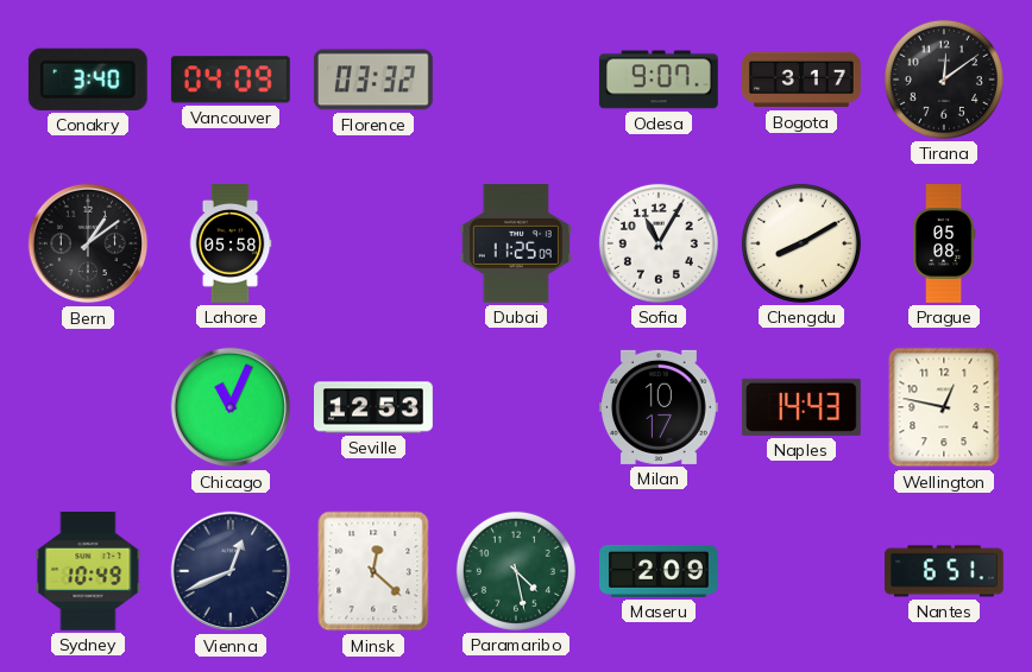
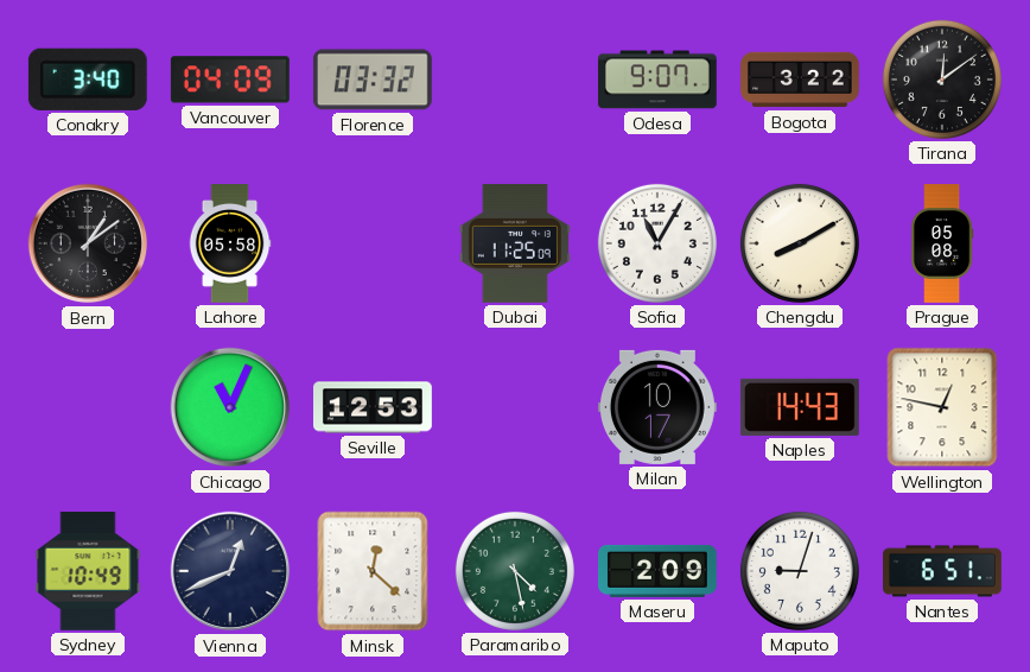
Bogota: 3:17 -> 3:22
Maputo: none -> 9:03
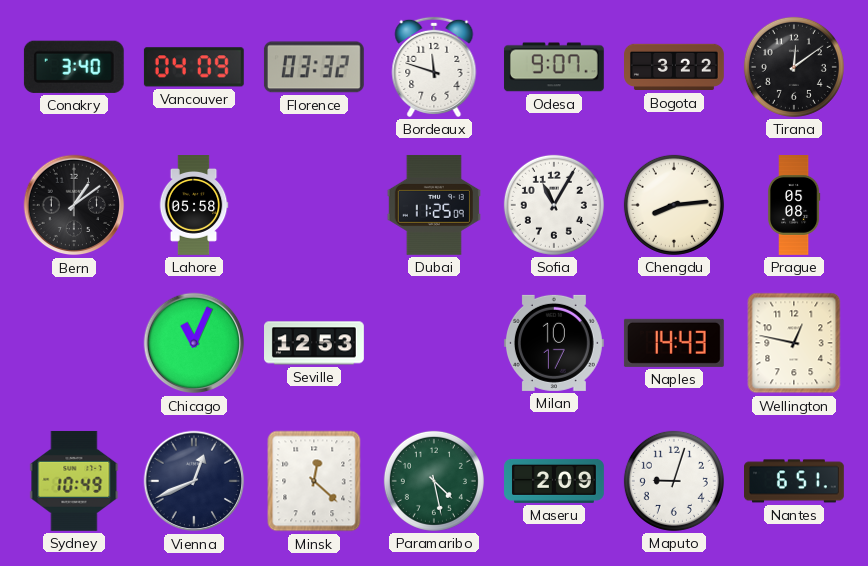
Bordeaux: none -> 11:48
Chengdu: 8:10 -> 8:14
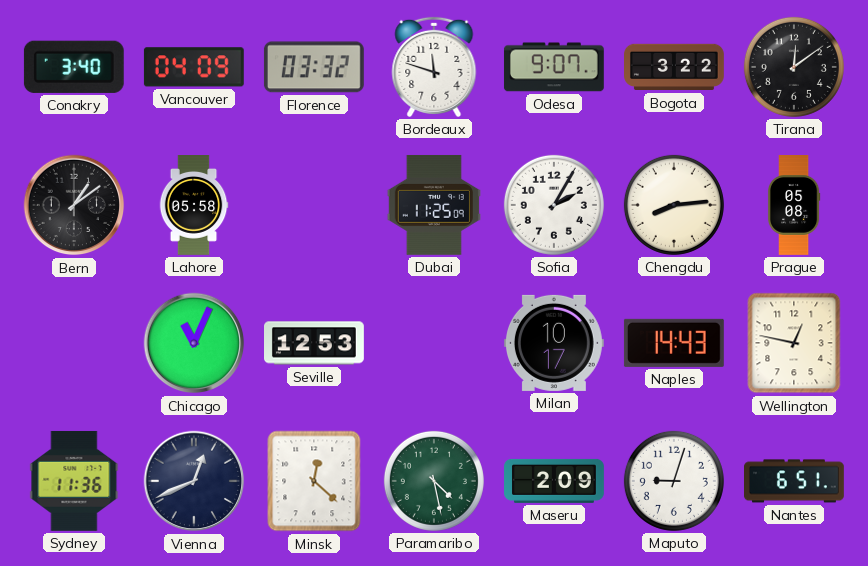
Sofia: 11:05 -> 2:05
Sydney: 10:49 -> 11:36
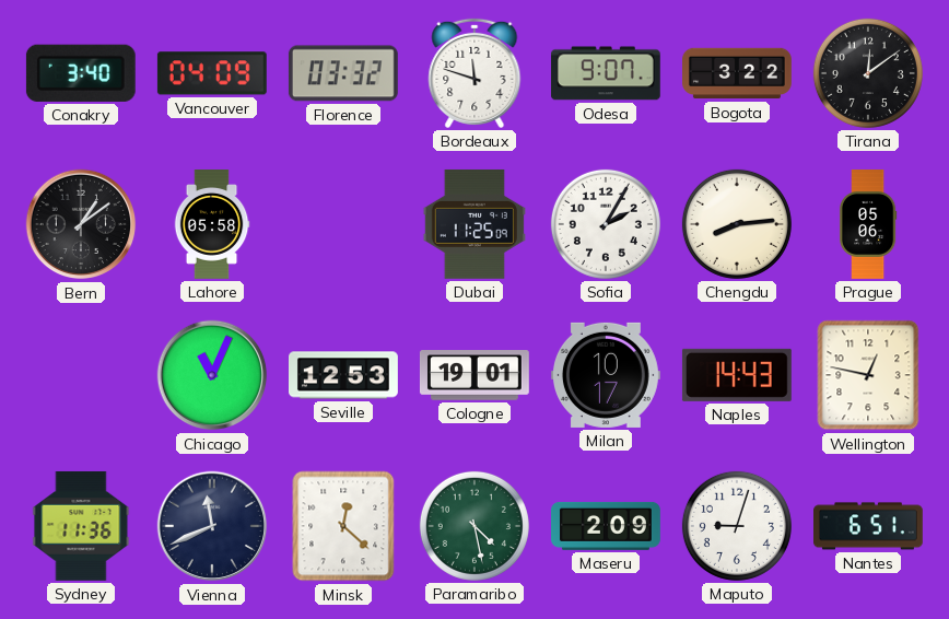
Prague: 05:08 -> 05:06
Cologne: none -> 19:01
Vienna: 12:41 -> 11:41
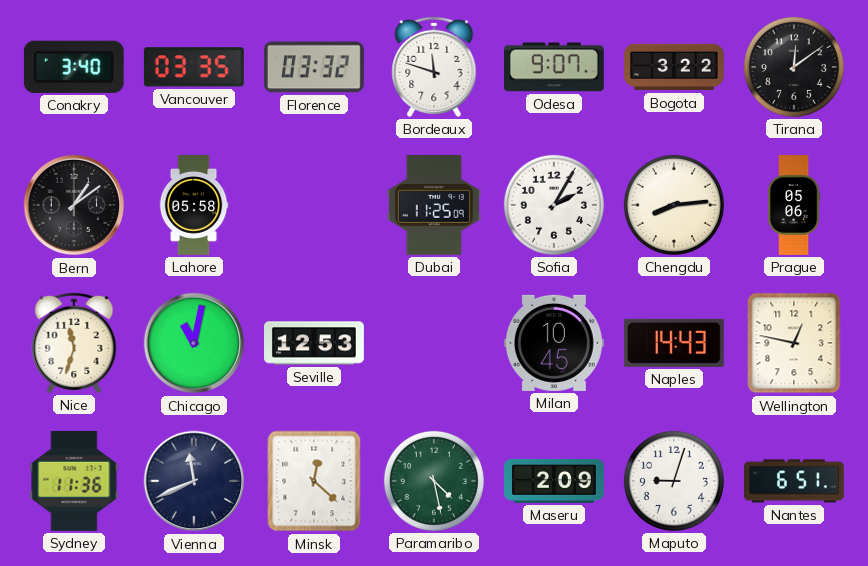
Vancouver: 04:09 -> 03:35
Nice: none -> 11:33
Chicago: 11:04 -> 11:02
Cologne: 19:01 -> none
Milan: 10:17 -> 10:45
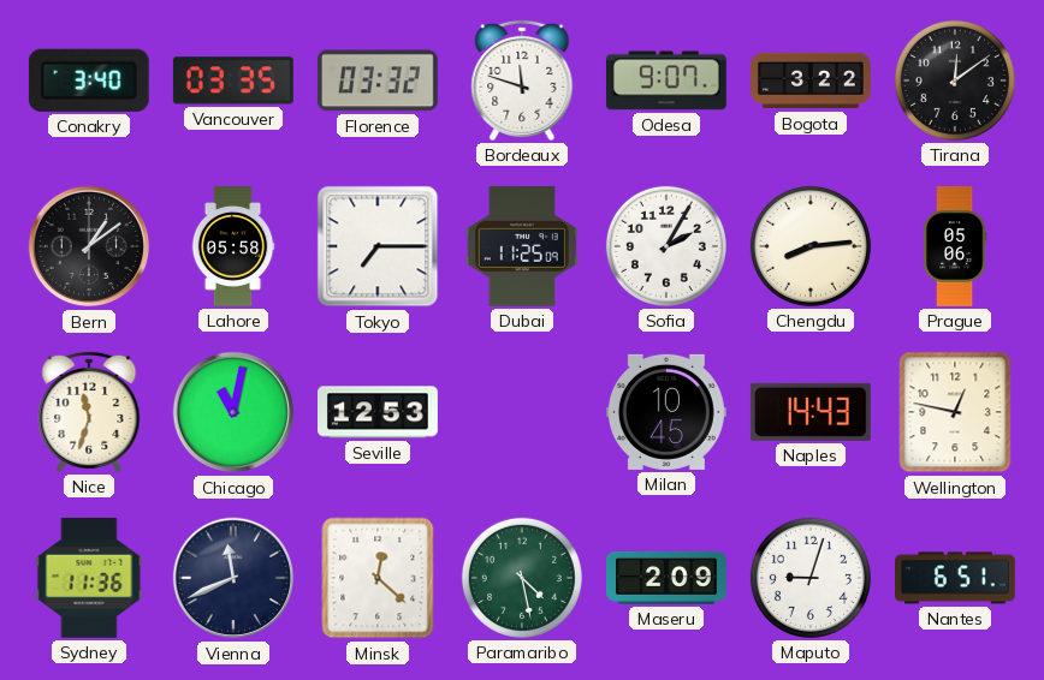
Tokyo: none -> 7:15
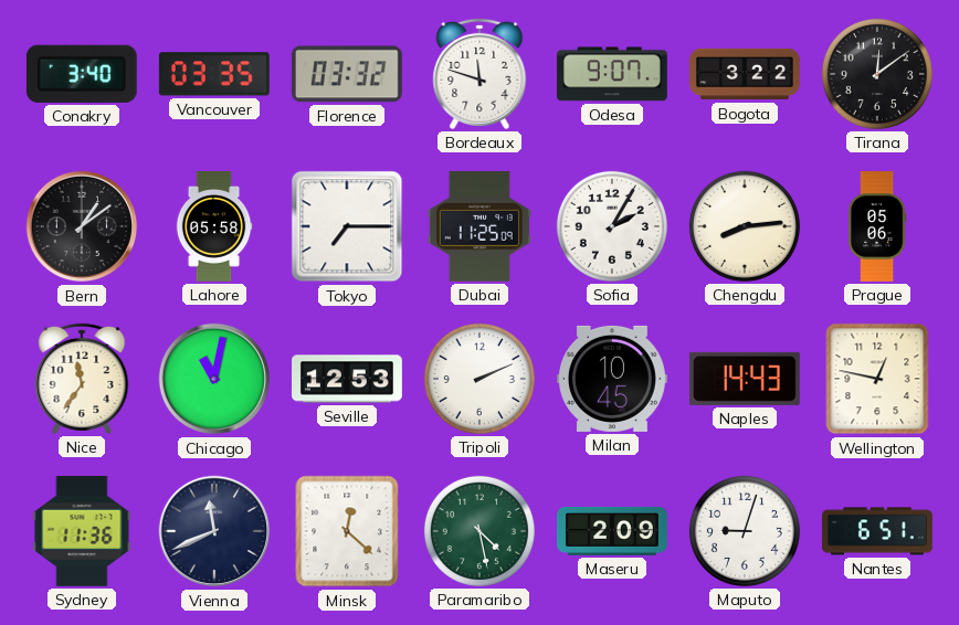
Nice: 11:33 -> 11:36
Tripoli: none -> 2:11
